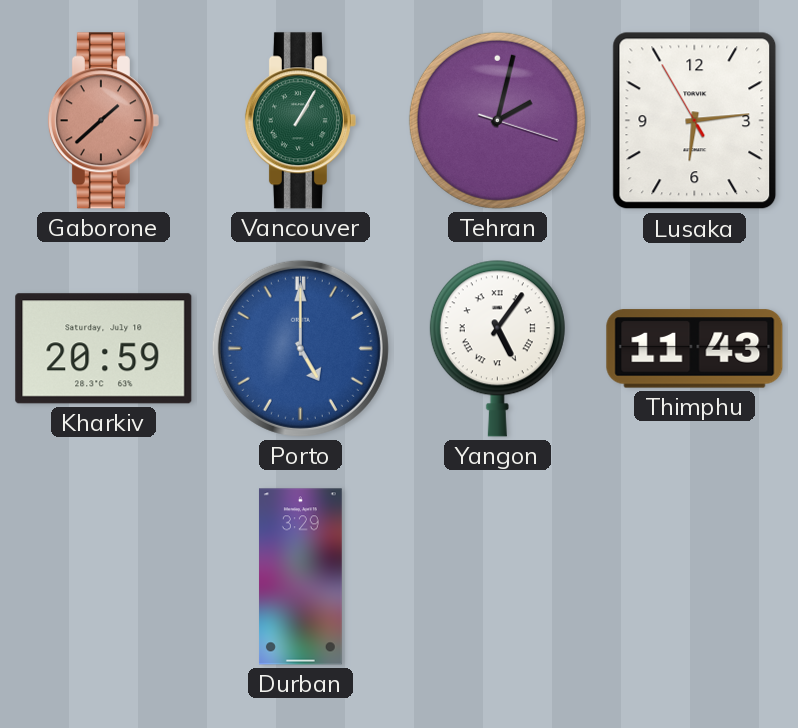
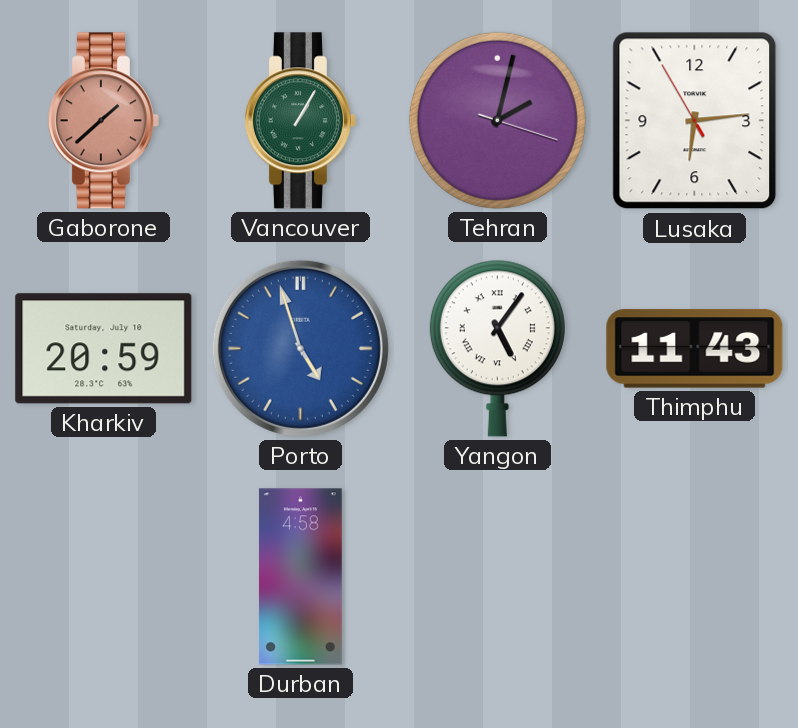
Porto: 5:00 -> 4:57
Durban: 3:29 -> 4:58
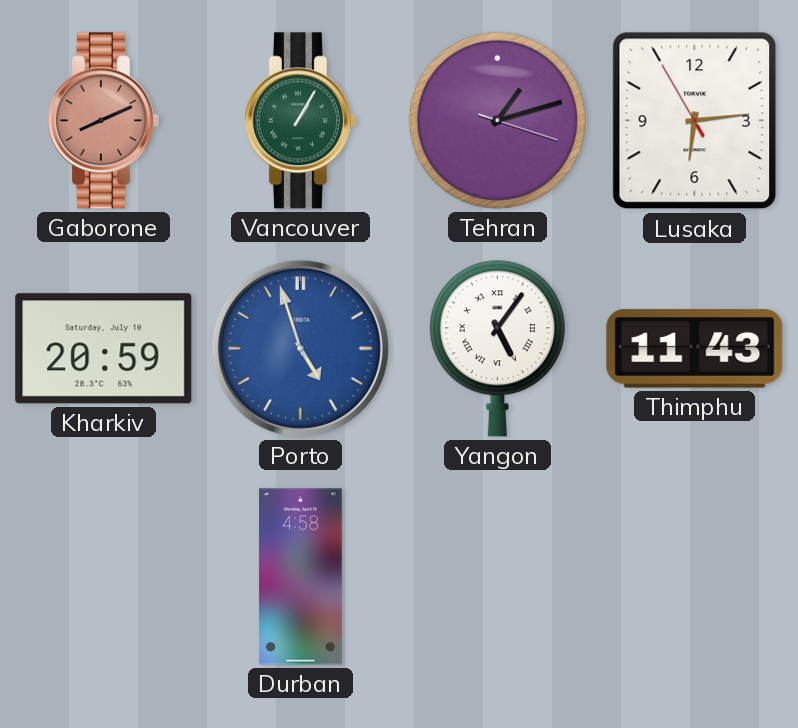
Gaborone: 1:38 -> 8:11
Tehran: 2:02 -> 1:12
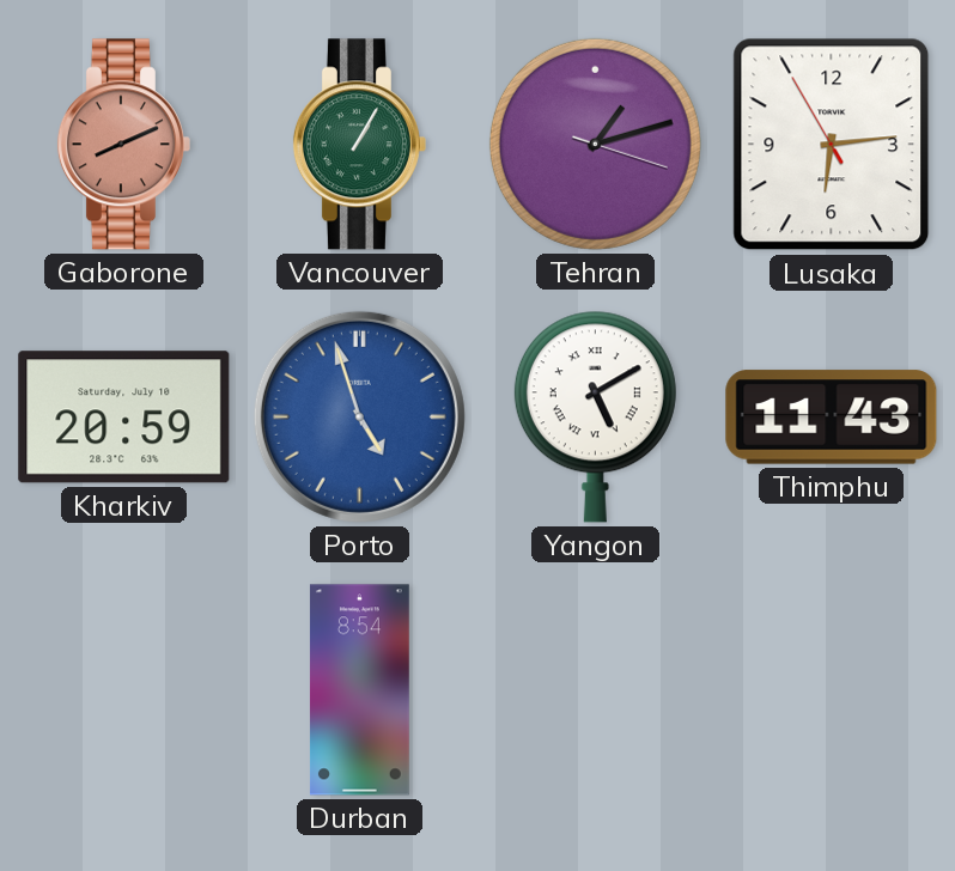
Yangon: 5:06 -> 5:10
Durban: 4:58 -> 8:54
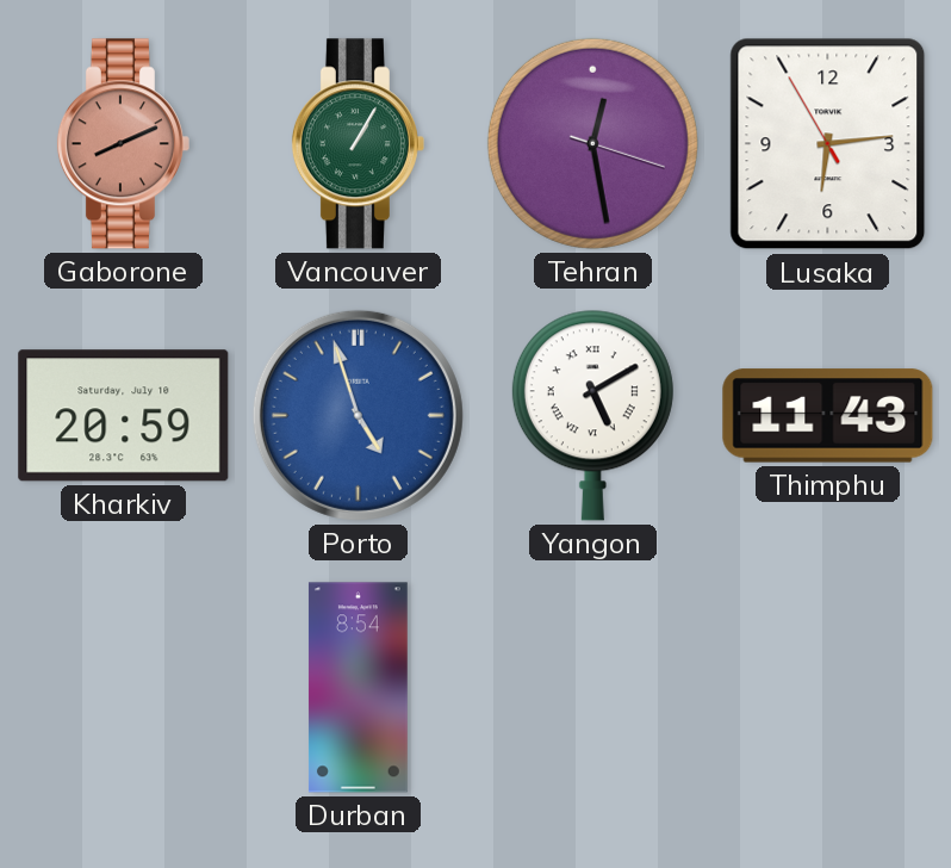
Tehran: 1:12 -> 12:28
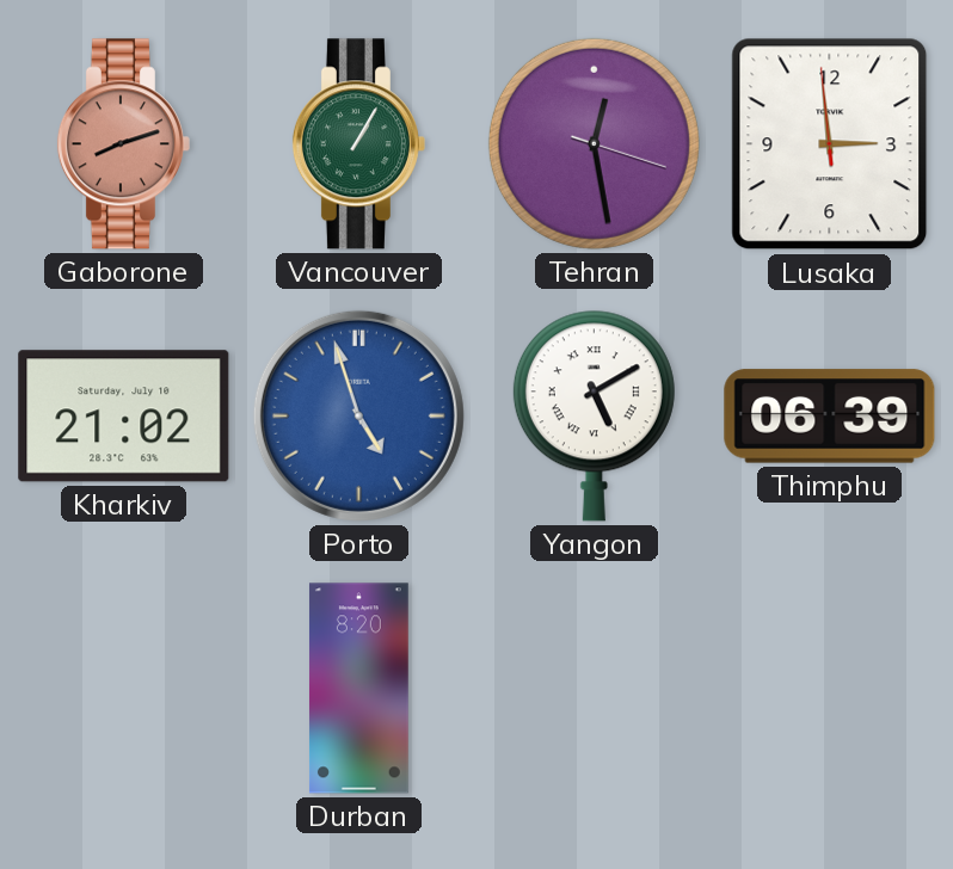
Gaborone: 8:11 -> 8:12
Lusaka: 6:13 -> 2:58
Kharkiv: 20:59 -> 21:02
Thimphu: 11:43 -> 06:39
Durban: 8:54 -> 8:20
